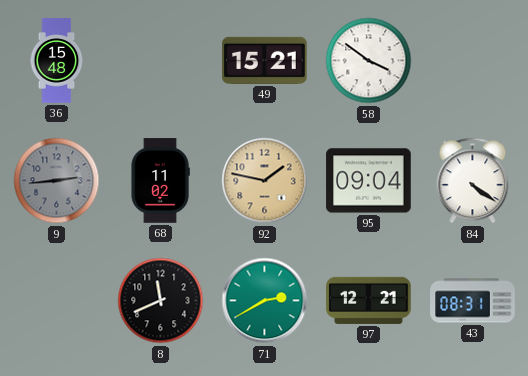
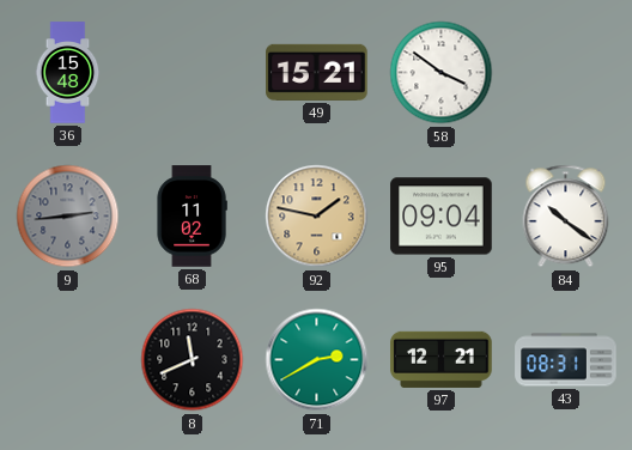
84: 4:21 -> 10:21
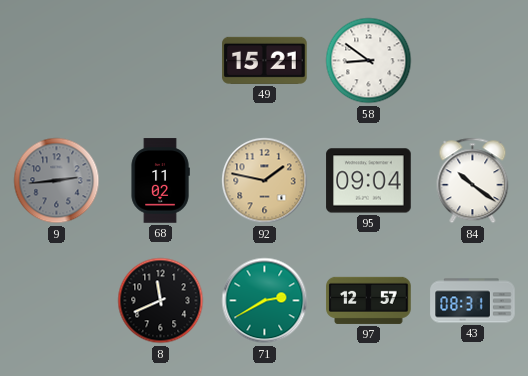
36: 15:48 -> none
58: 3:51 -> 8:51
97: 12:21 -> 12:57
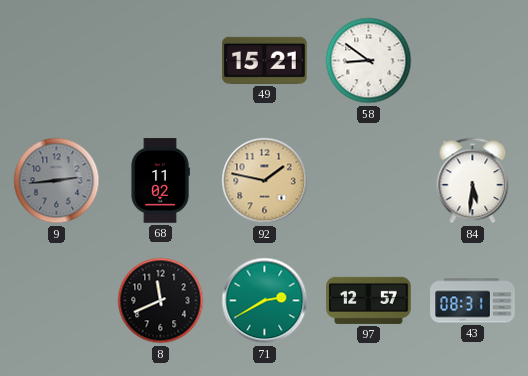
95: 09:04 -> none
84: 10:21 -> 5:31
